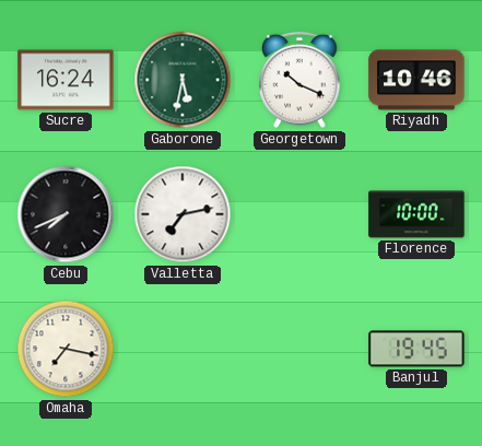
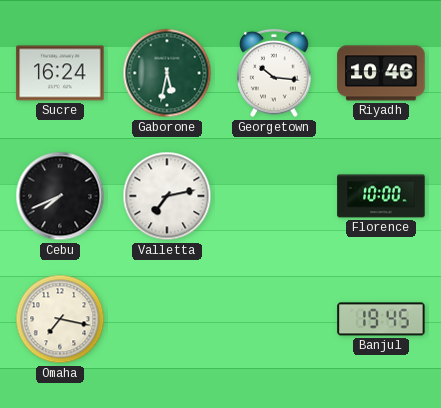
Georgetown: 10:19 -> 10:16
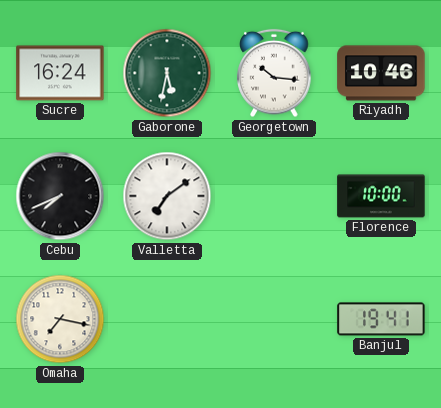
Valletta: 7:13 -> 7:09
Banjul: 19:45 -> 19:41
